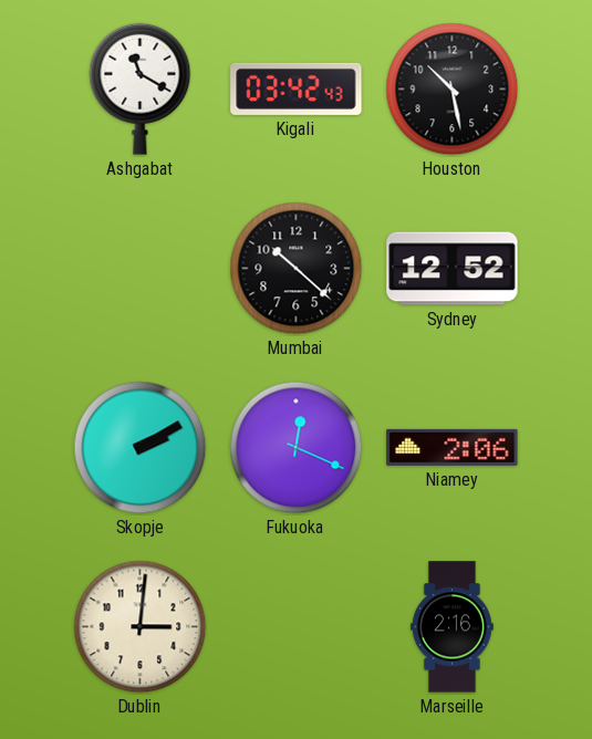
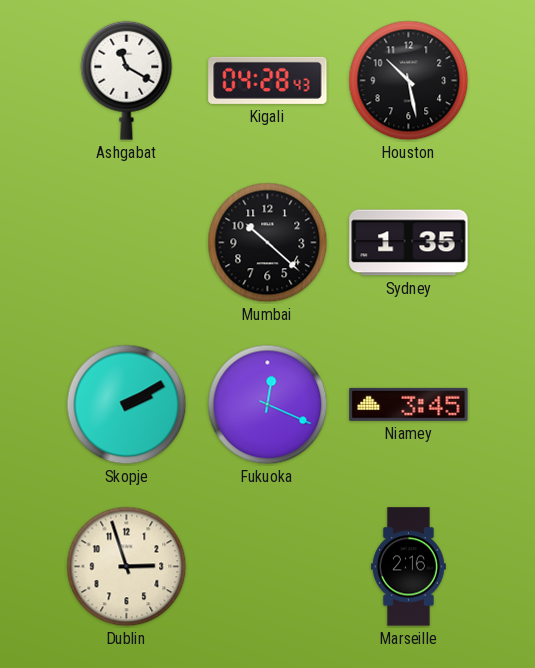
Kigali: 03:42 -> 04:28
Sydney: 12:52 -> 1:35
Niamey: 2:06 -> 3:45
Dublin: 3:01 -> 2:57
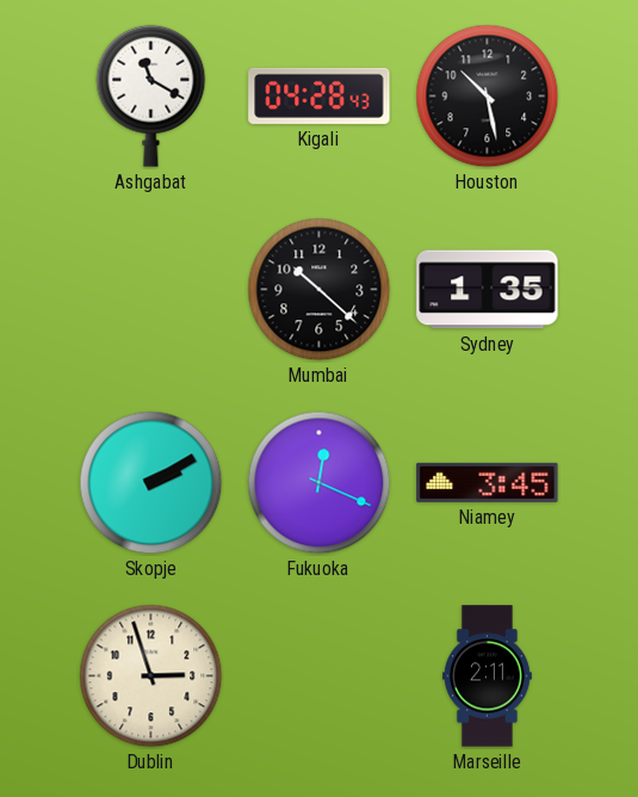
Marseille: 2:16 -> 2:11
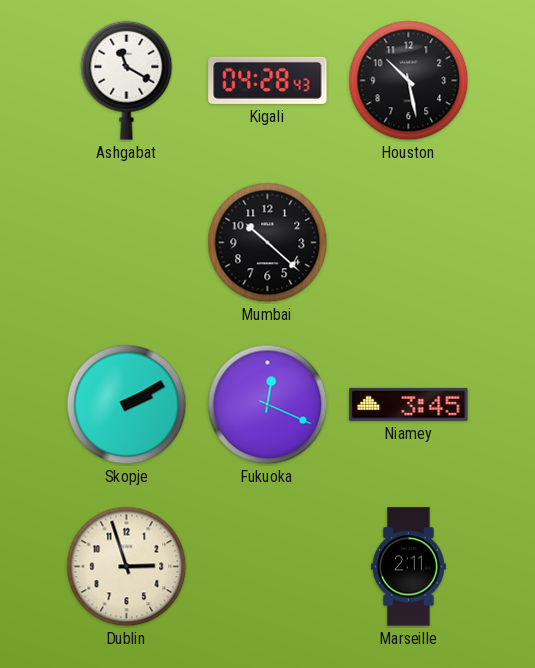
Sydney: 1:35 -> none
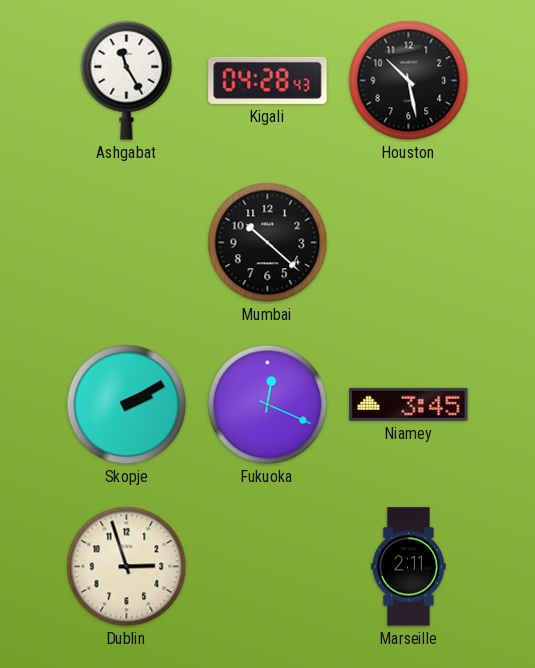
Ashgabat: 11:20 -> 11:25
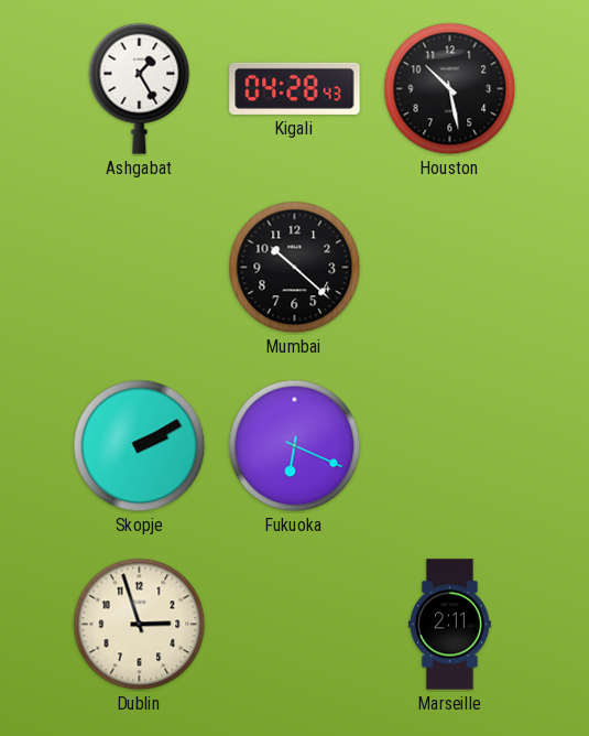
Ashgabat: 11:25 -> 1:25
Fukuoka: 12:19 -> 6:19
Niamey: 3:45 -> none
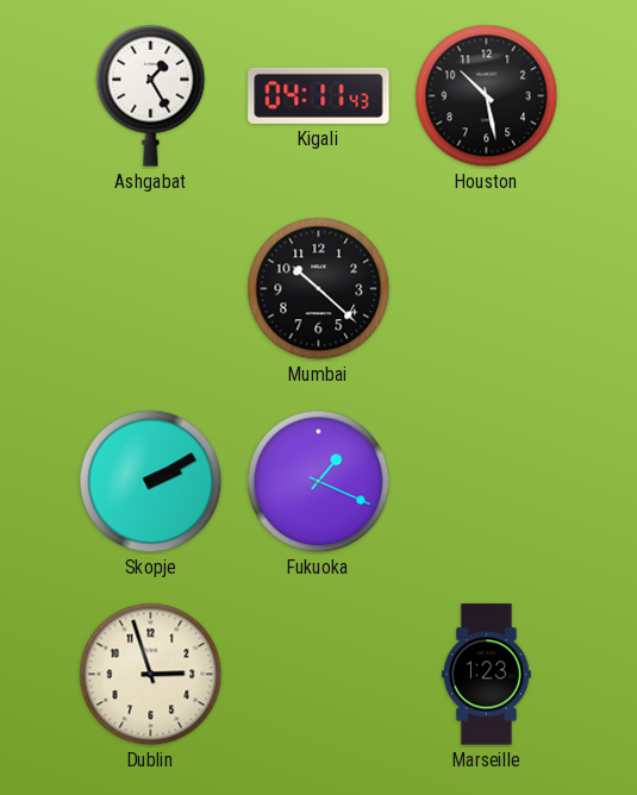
Kigali: 04:28 -> 04:11
Fukuoka: 6:19 -> 1:19
Marseille: 2:11 -> 1:23
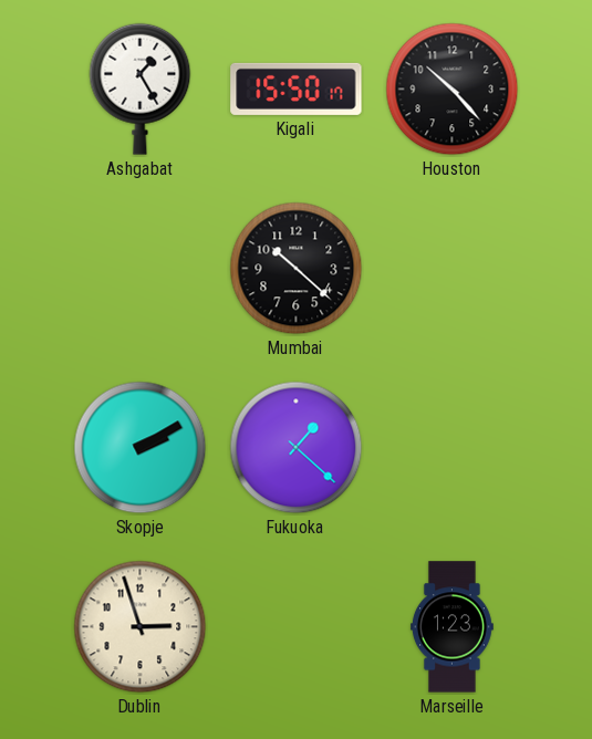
Kigali: 04:11 -> 15:50
Houston: 10:28 -> 10:23
Fukuoka: 1:19 -> 1:22
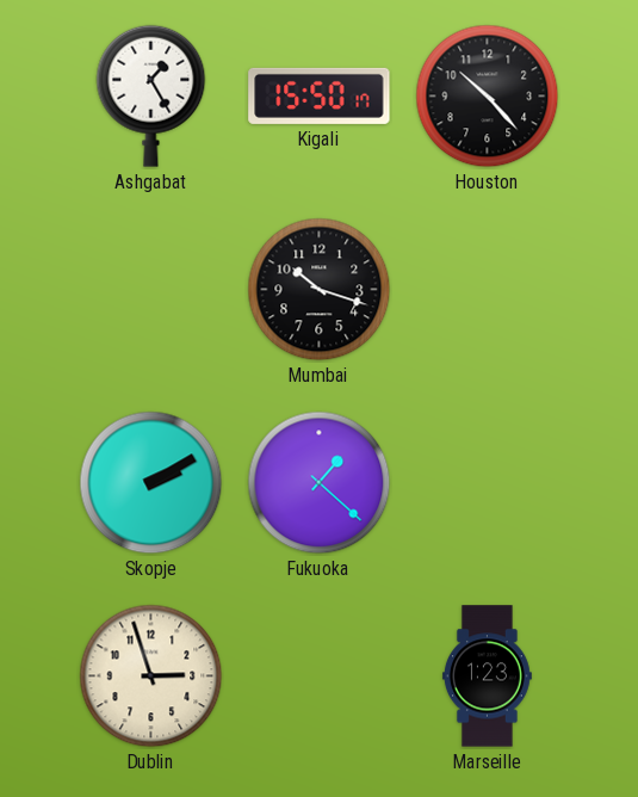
Mumbai: 10:22 -> 10:18
